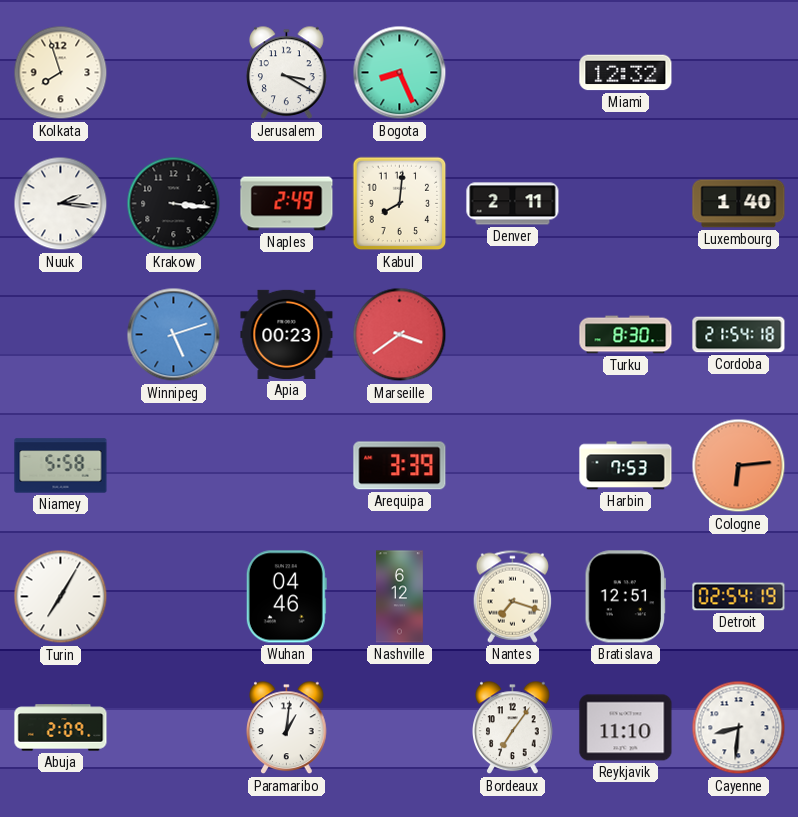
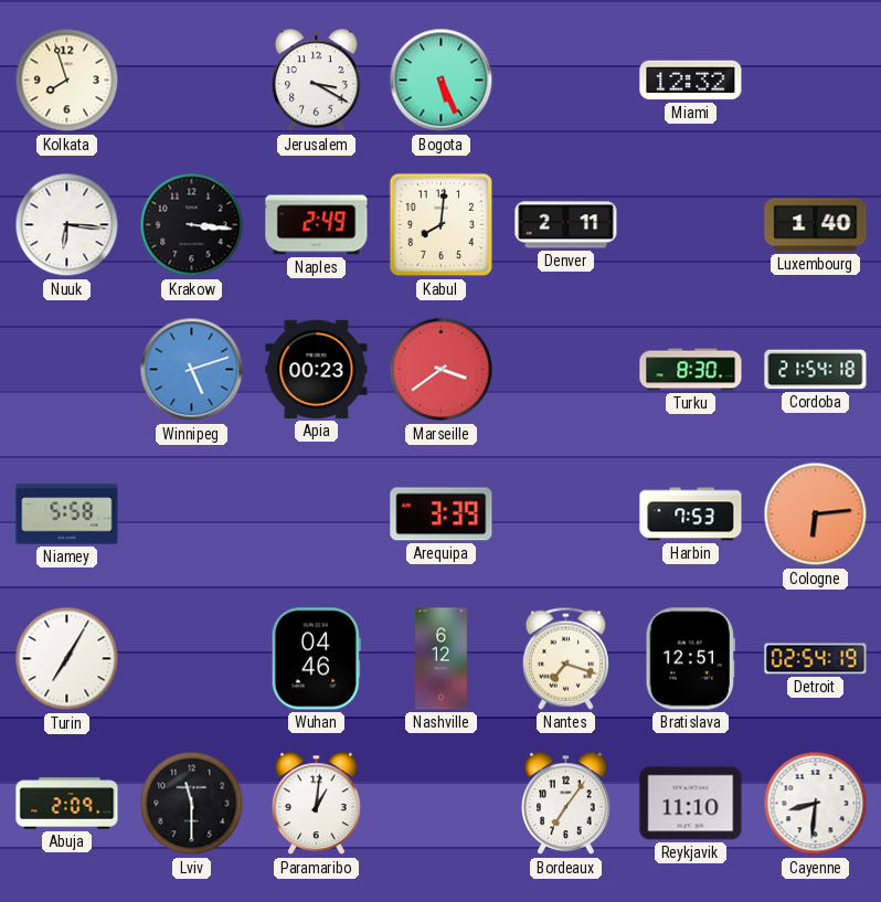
Bogota: 8:26 -> 5:26
Nuuk: 2:16 -> 6:16
Lviv: none -> 11:30
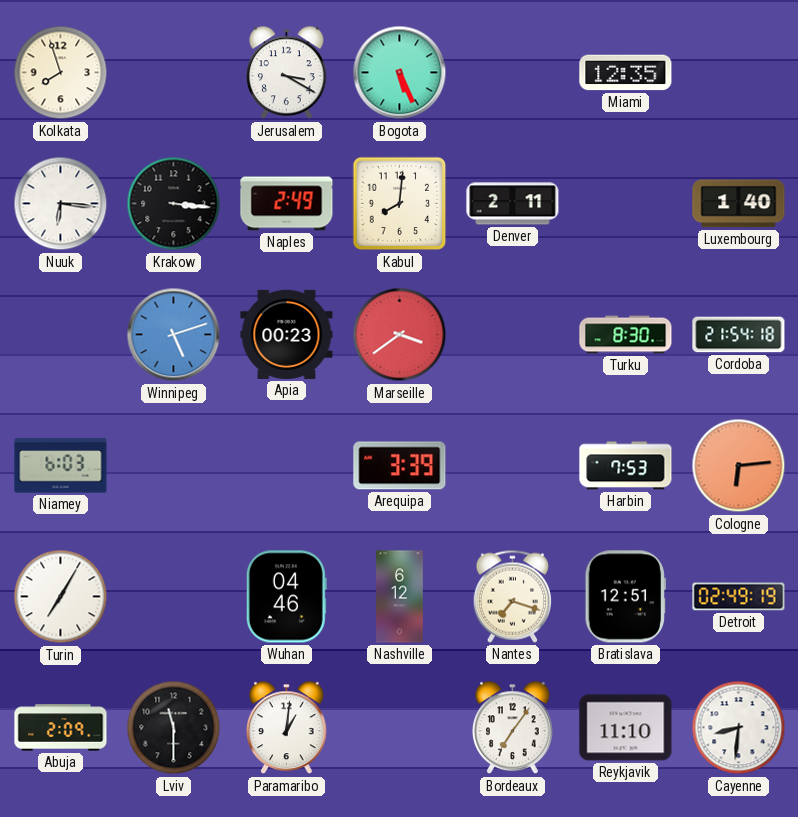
Miami: 12:32 -> 12:35
Niamey: 5:58 -> 6:03
Detroit: 02:54 -> 02:49
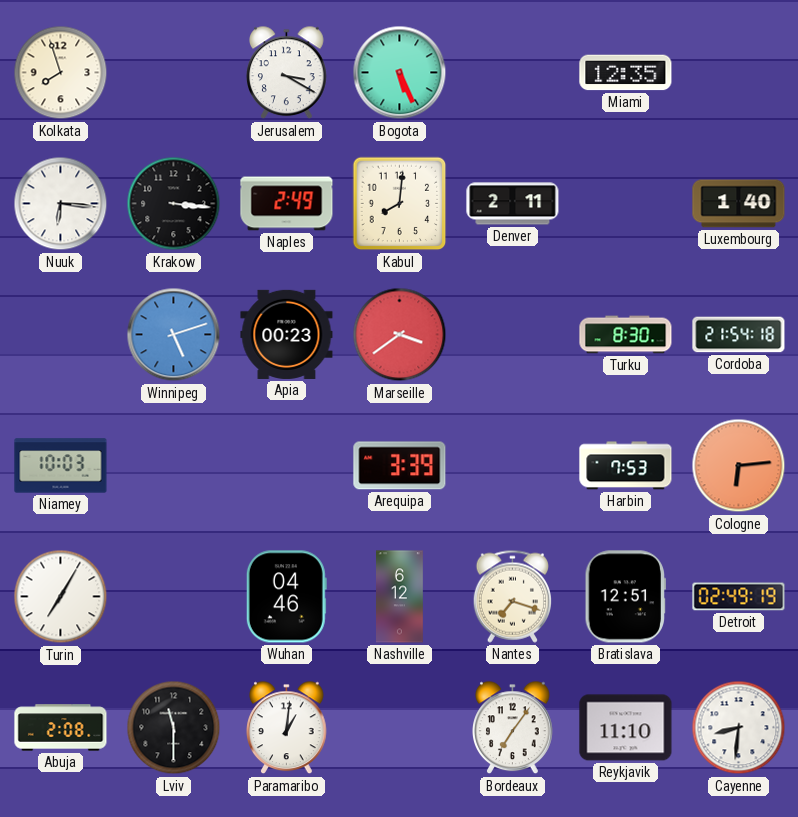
Niamey: 6:03 -> 10:03
Abuja: 2:09 -> 2:08
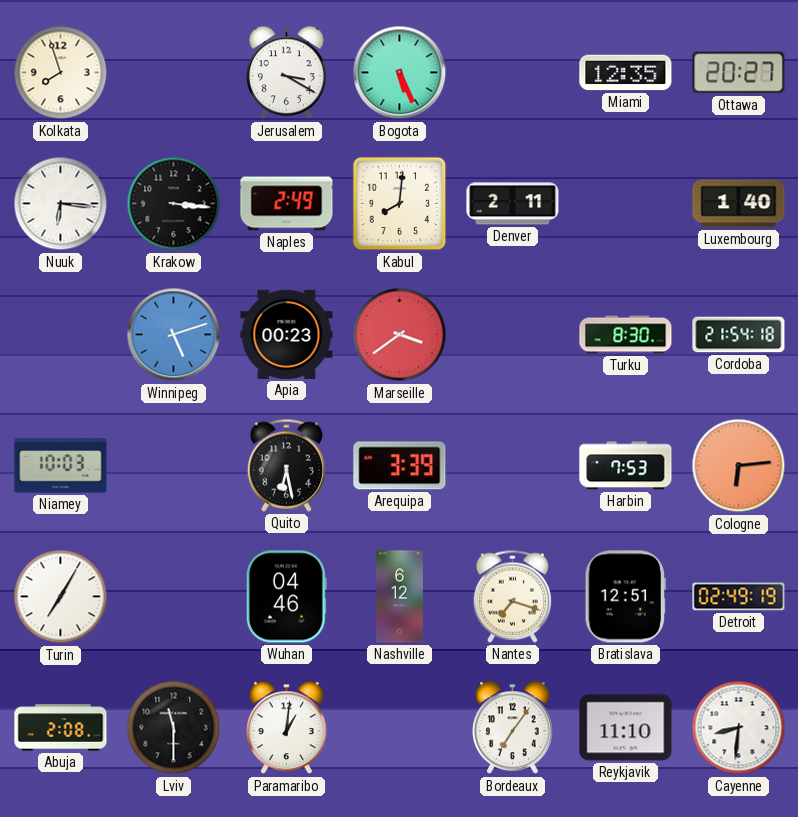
Ottawa: none -> 20:27
Quito: none -> 6:28
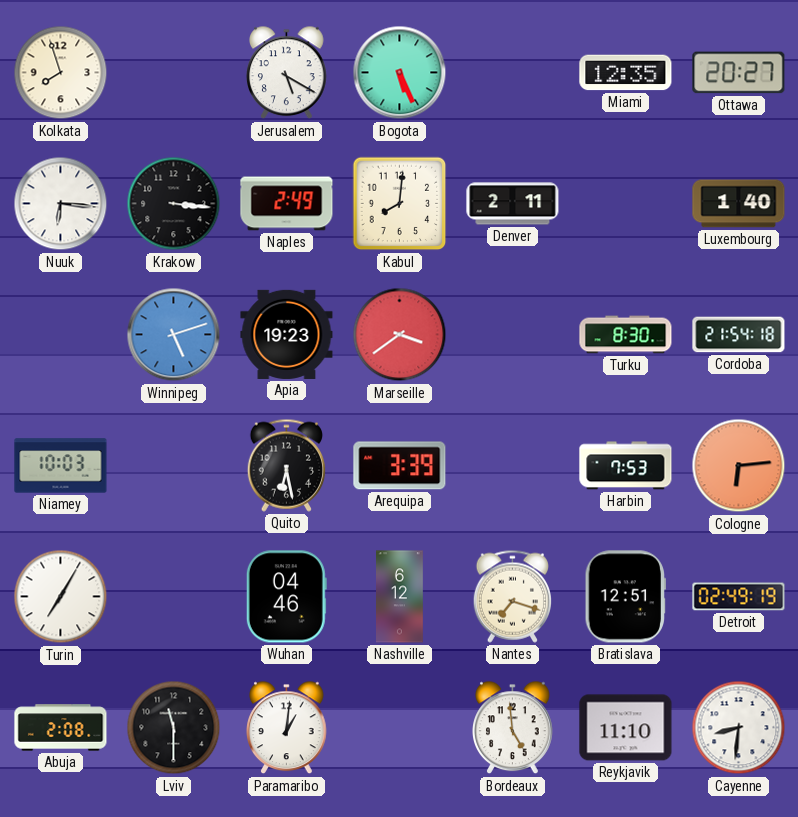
Jerusalem: 3:20 -> 5:20
Apia: 00:23 -> 19:23
Bordeaux: 7:06 -> 4:59
